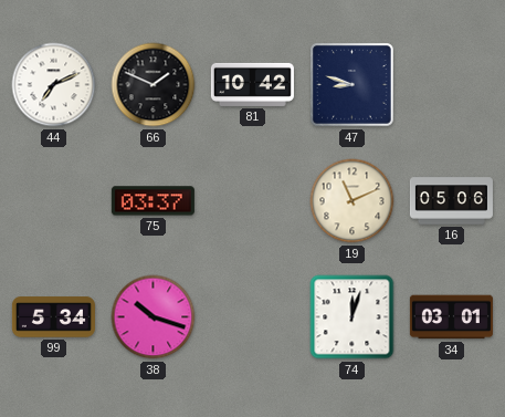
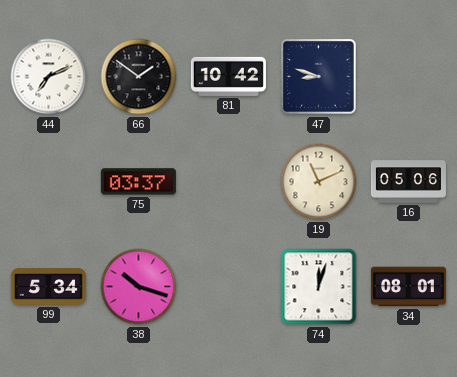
66: 1:49 -> 1:51
34: 03:01 -> 08:01
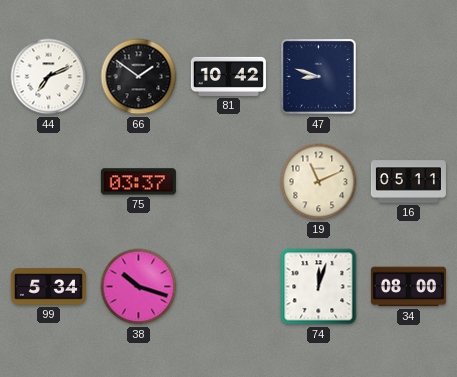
16: 05:06 -> 05:11
34: 08:01 -> 08:00
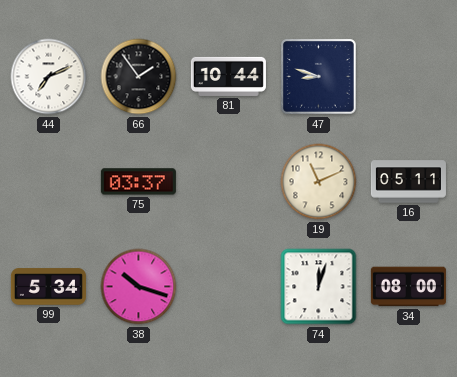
66: 1:51 -> 1:54
81: 10:42 -> 10:44
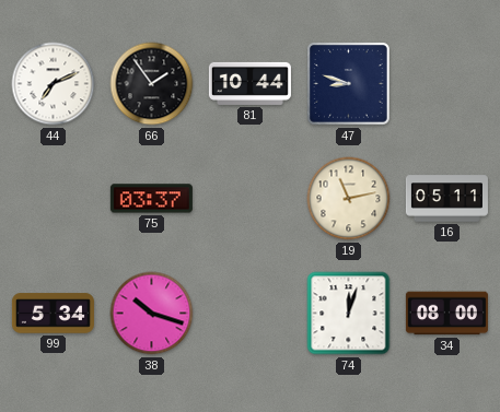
19: 11:11 -> 11:13
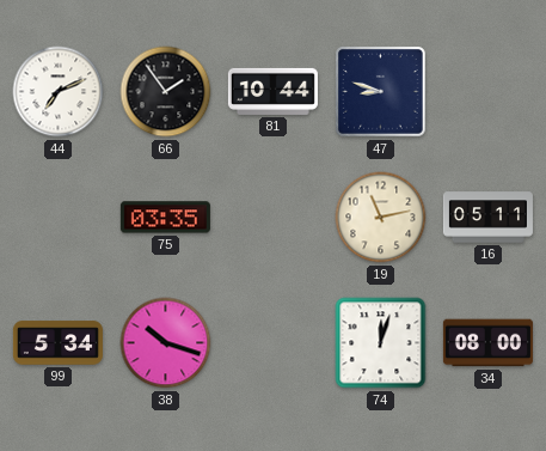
75: 03:37 -> 03:35
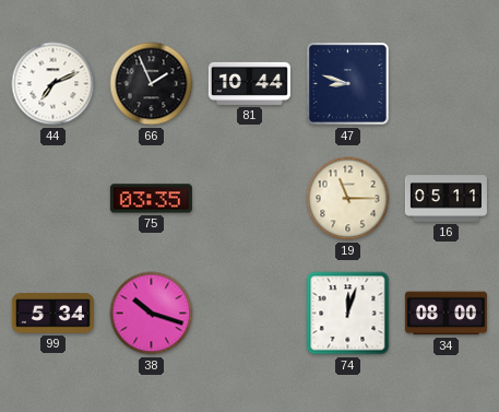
66: 1:54 -> 1:56
19: 11:13 -> 11:15
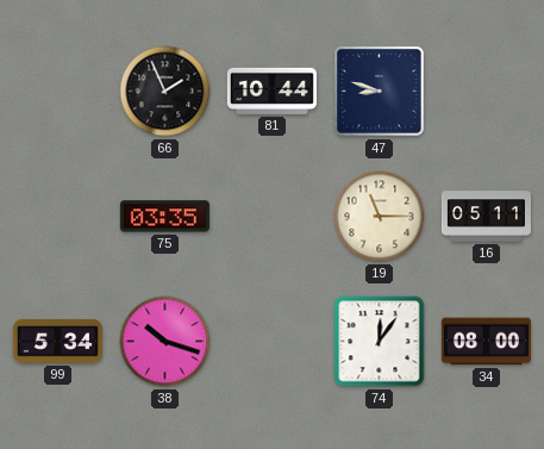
44: 7:11 -> none
74: 12:03 -> 12:06
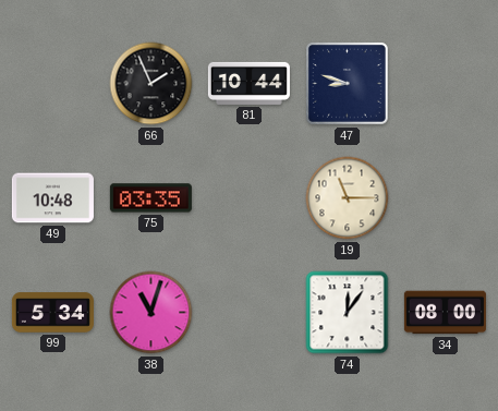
49: none -> 10:48
16: 05:11 -> none
38: 10:18 -> 11:03
